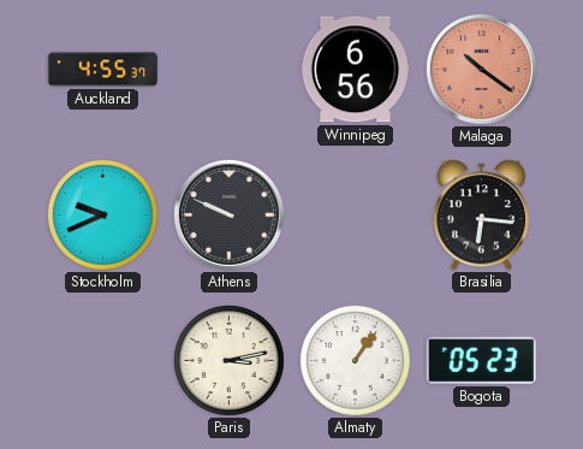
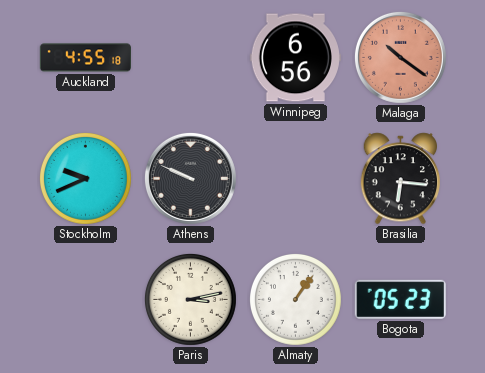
Auckland: 4:55:37 -> 4:55:18
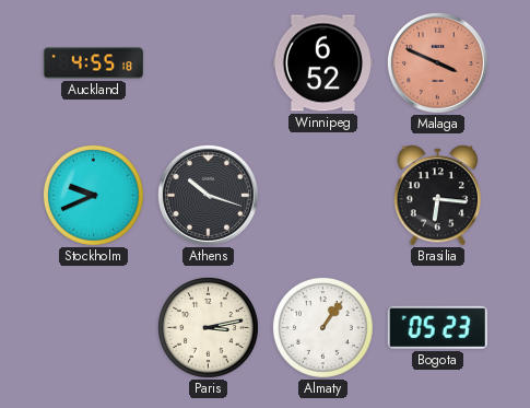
Winnipeg: 6:56 -> 6:52
Malaga: 10:21 -> 3:49
Athens: 9:49 -> 10:18
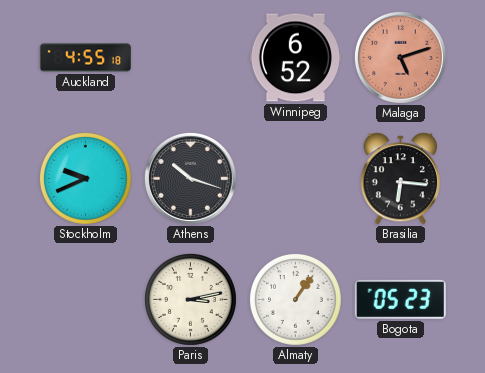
Malaga: 3:49 -> 5:12
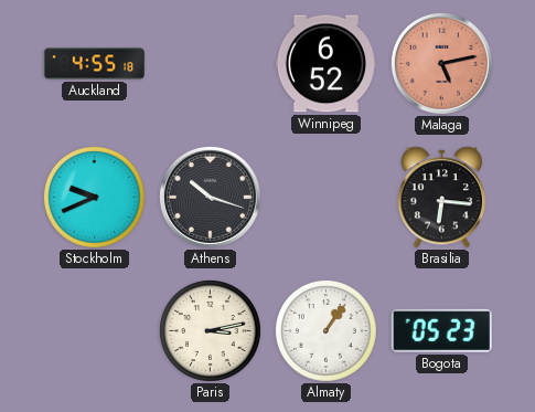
Malaga: 5:12 -> 5:13
